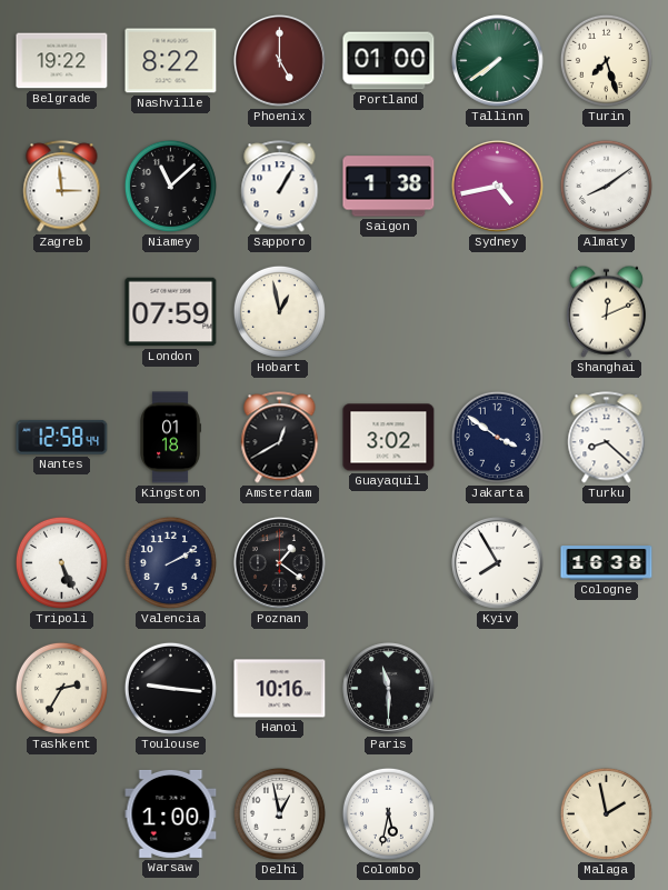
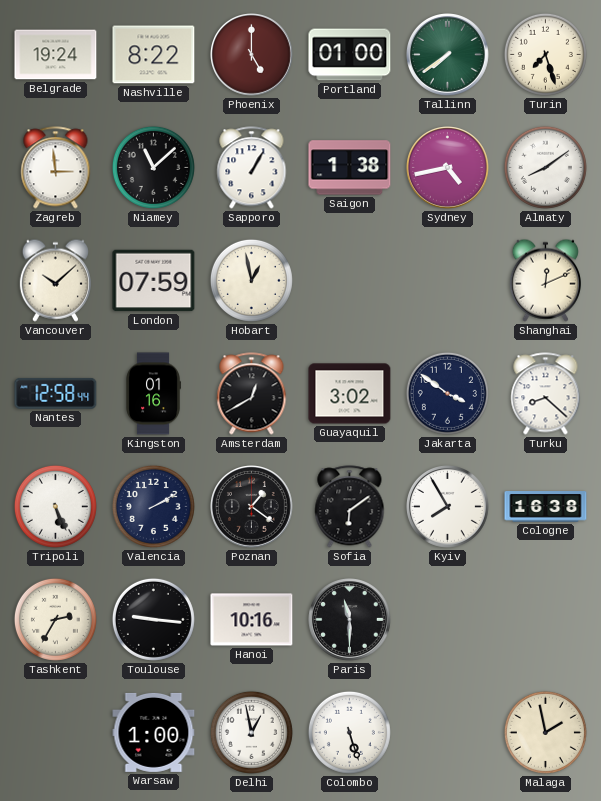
Belgrade: 19:22 -> 19:24
Vancouver: none -> 10:08
Kingston: 01:18 -> 01:16
Sofia: none -> 6:09
Colombo: 5:32 -> 5:27
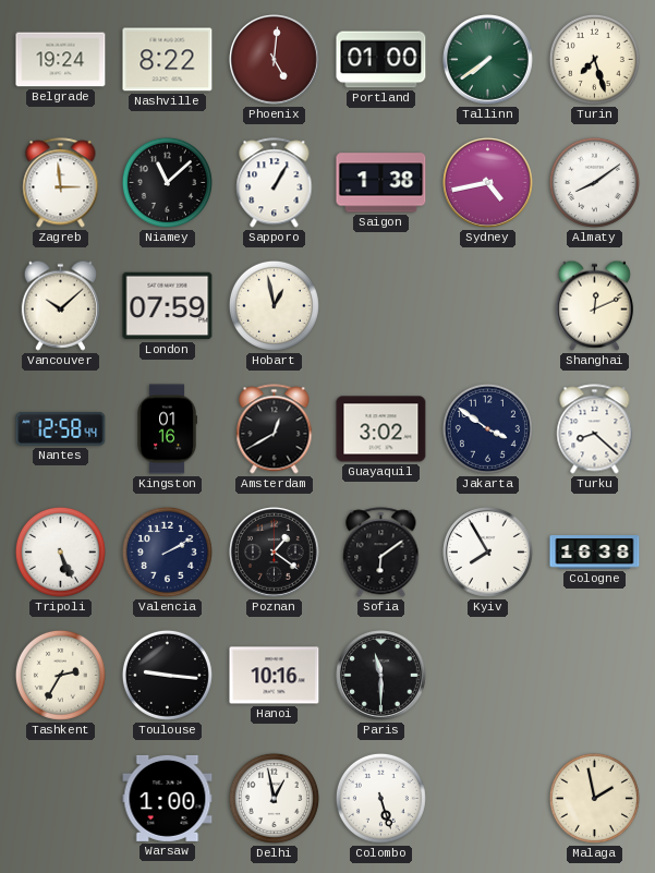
Phoenix: 5:00 -> 5:01
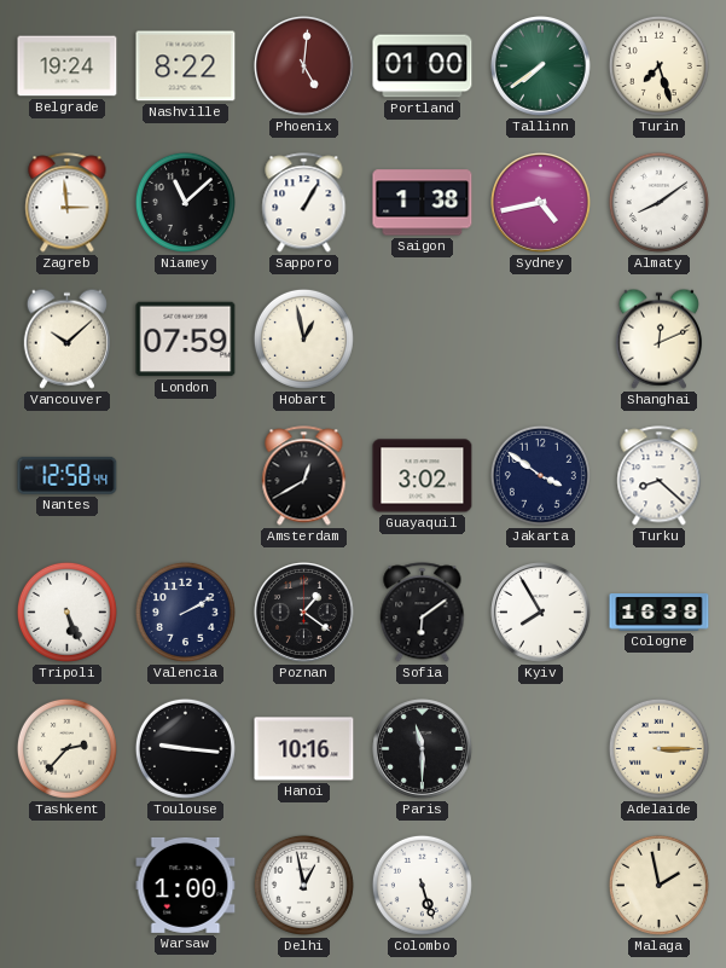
Kingston: 01:16 -> none
Tashkent: 2:35 -> 2:37
Adelaide: none -> 3:15
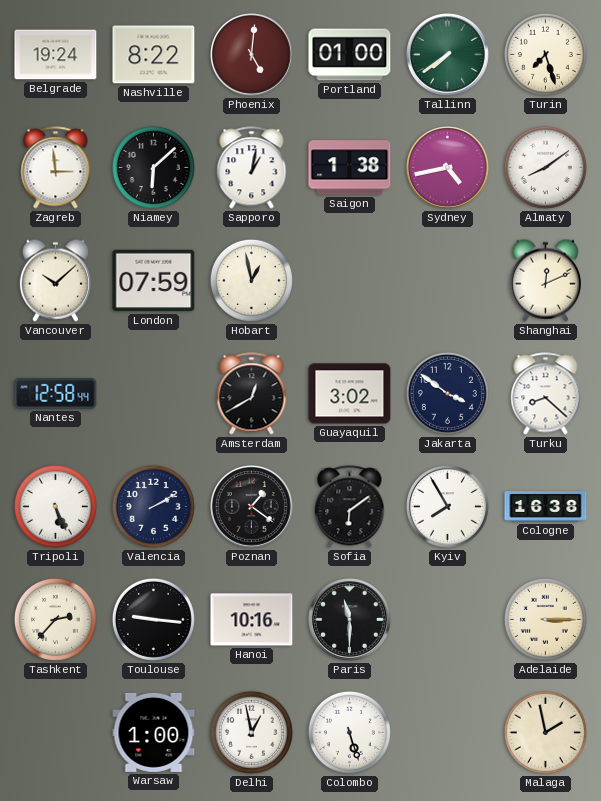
Niamey: 11:08 -> 6:08
Sapporo: 1:05 -> 1:02
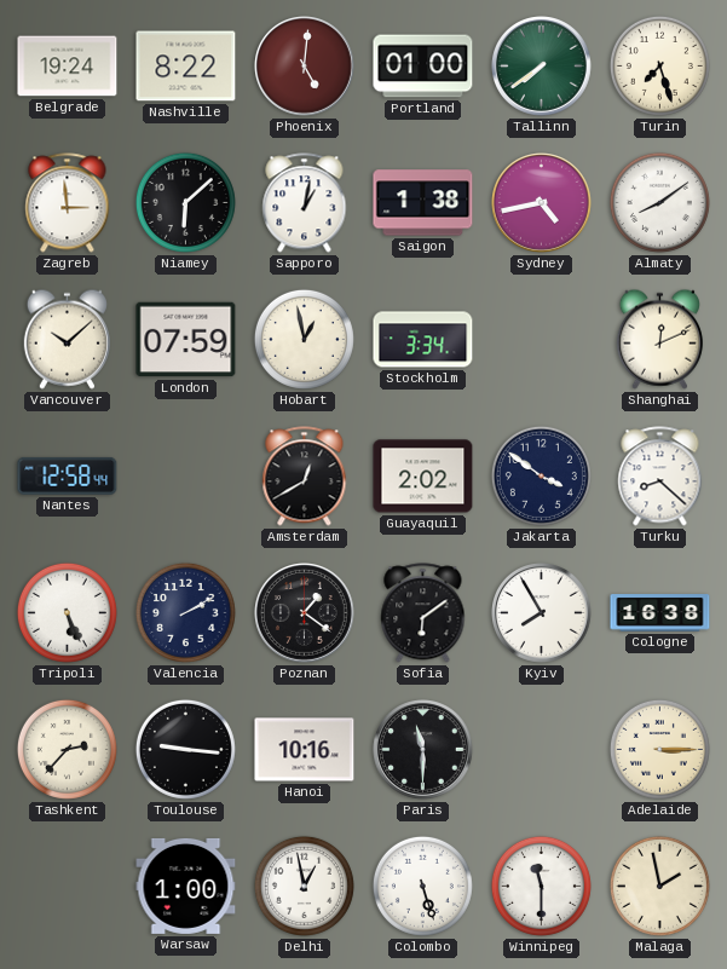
Stockholm: none -> 3:34
Guayaquil: 3:02 -> 2:02
Winnipeg: none -> 11:30
